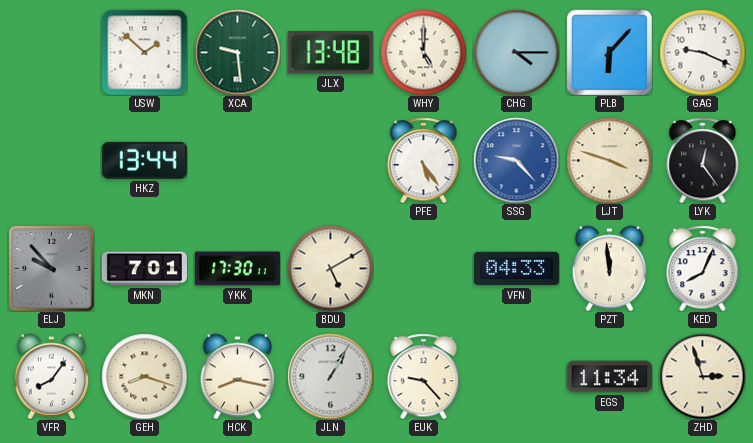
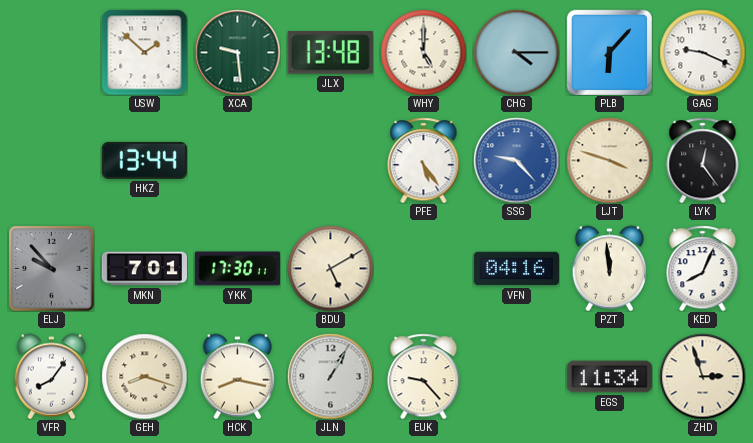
VFN: 04:33 -> 04:16
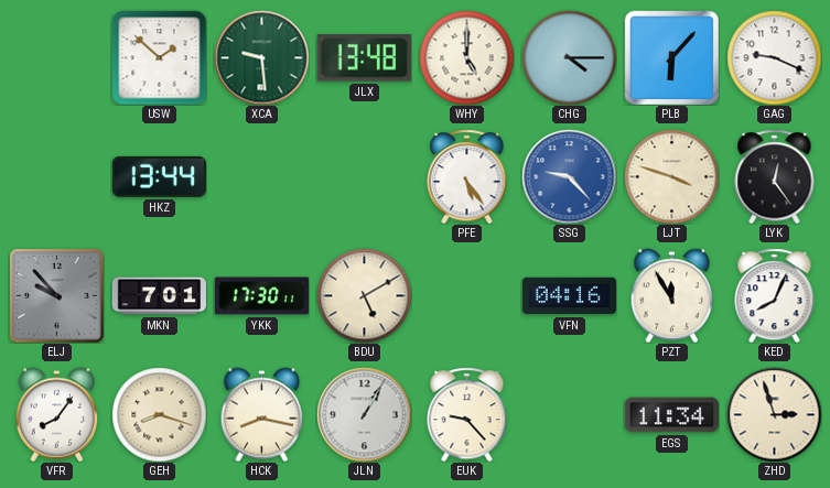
PZT: 11:59 -> 11:55
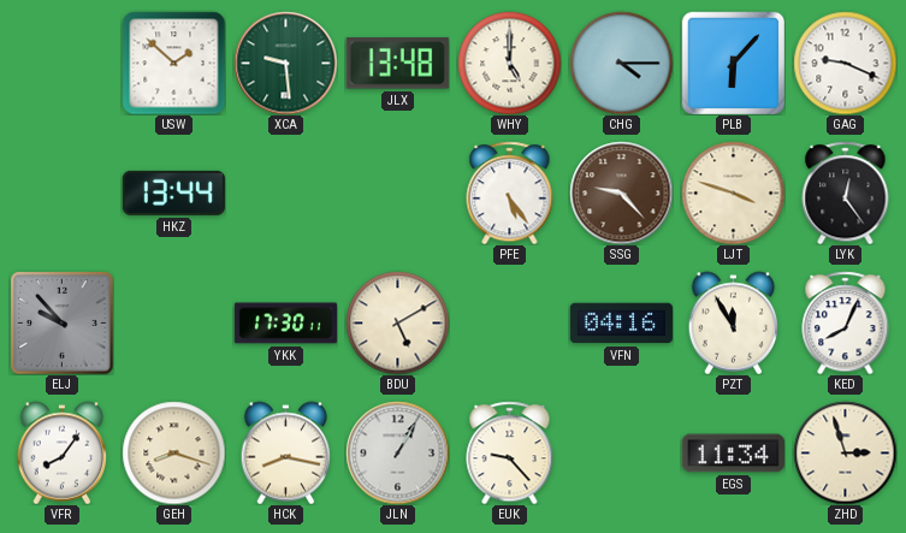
SSG dial: blue -> brown
MKN: 7:01 -> none
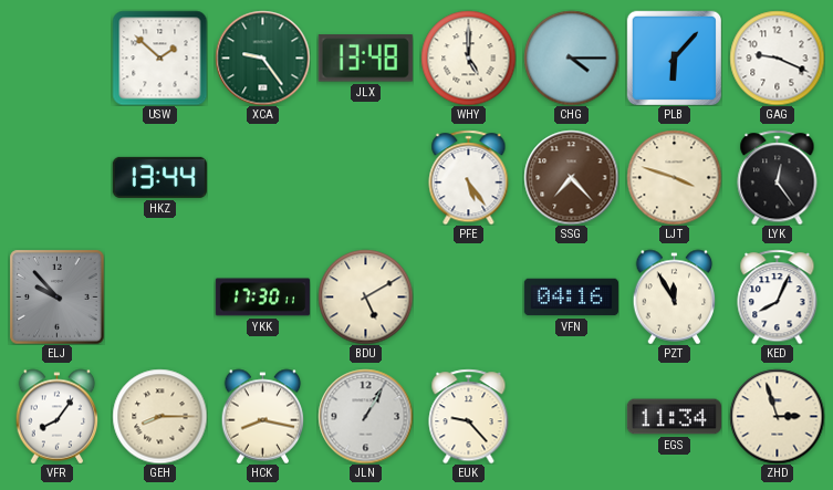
XCA: 9:29 -> 9:24
SSG: 9:23 -> 7:23
GEH: 8:18 -> 8:15
